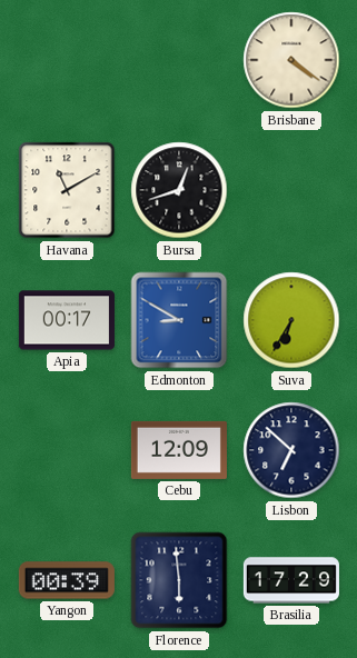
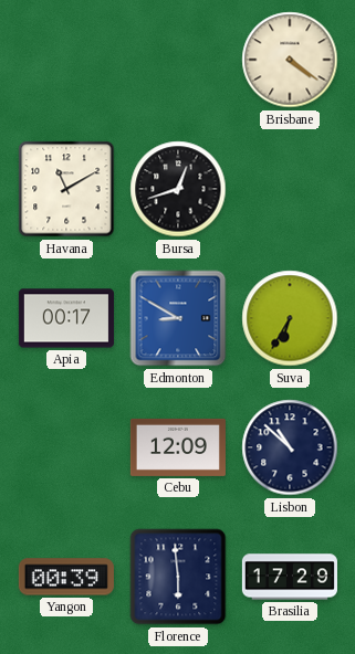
Lisbon: 6:52 -> 10:52
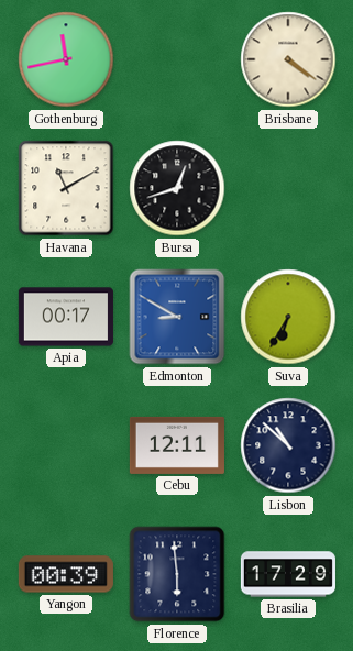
Gothenburg: none -> 11:43
Cebu: 12:09 -> 12:11
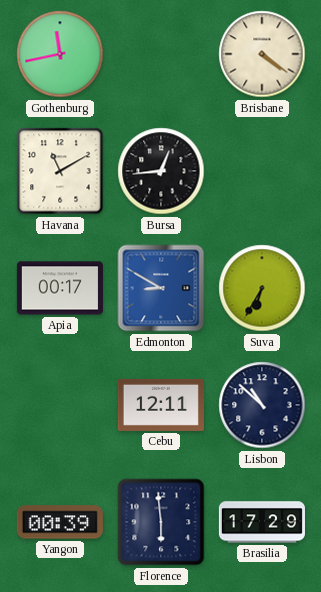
Bursa: 12:42 -> 12:44
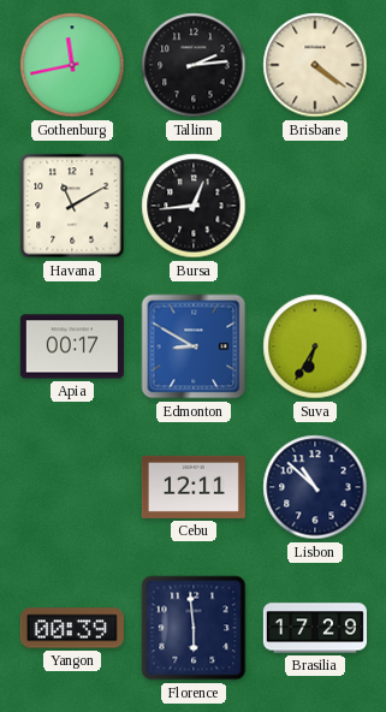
Tallinn: none -> 2:14
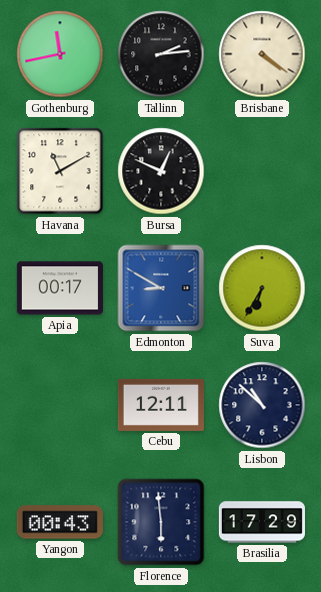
Bursa: 12:44 -> 12:49
Yangon: 00:39 -> 00:43
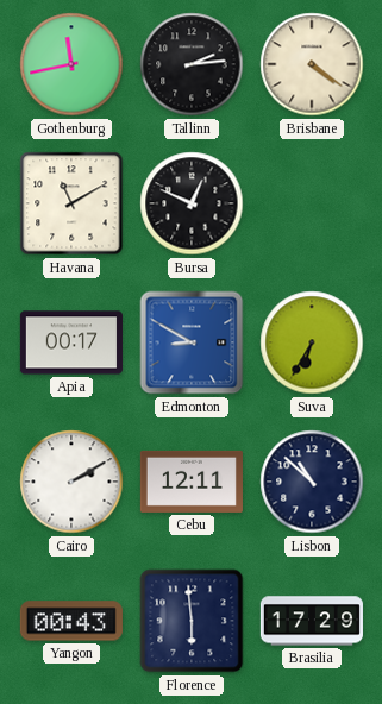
Cairo: none -> 2:10
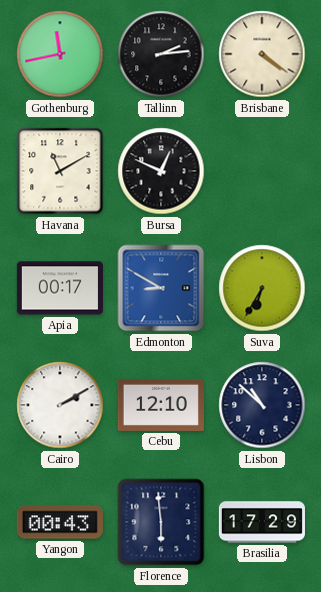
Cebu: 12:11 -> 12:10
